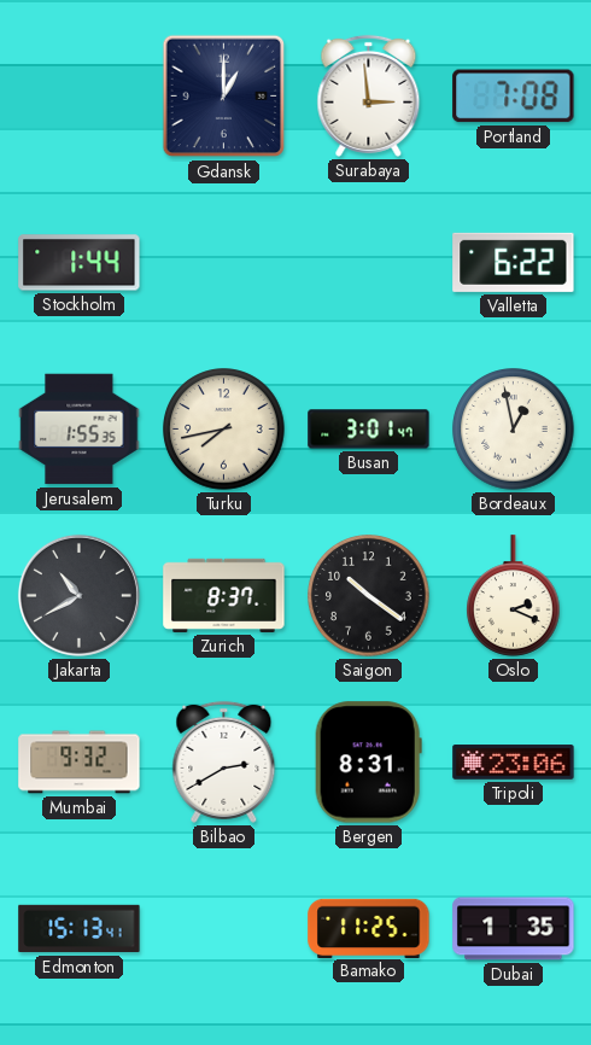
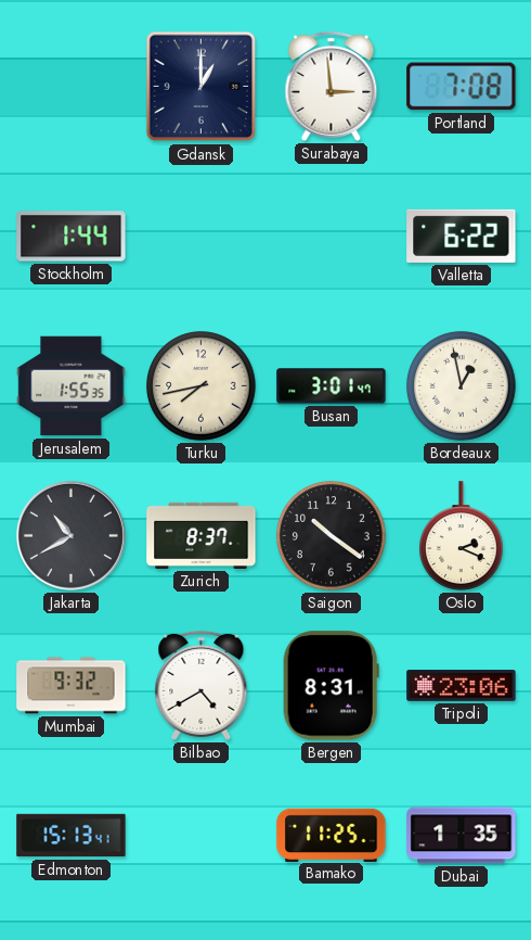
Bilbao: 2:40 -> 4:40
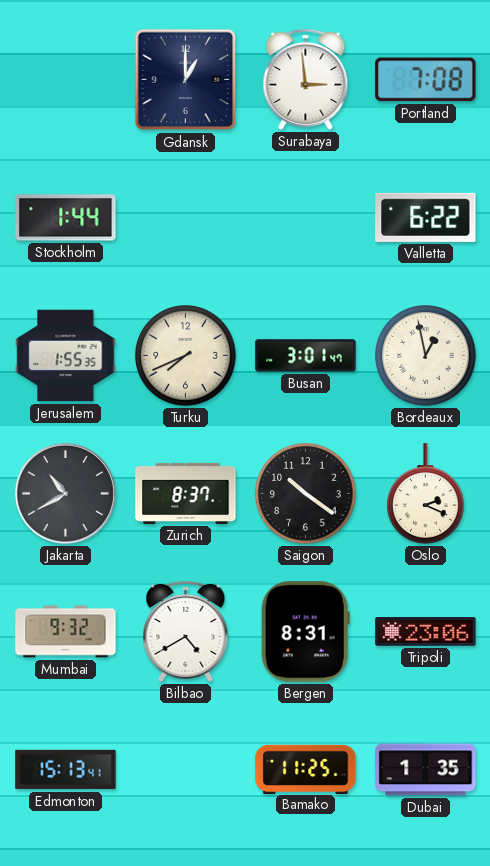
Turku: 7:43 -> 7:41
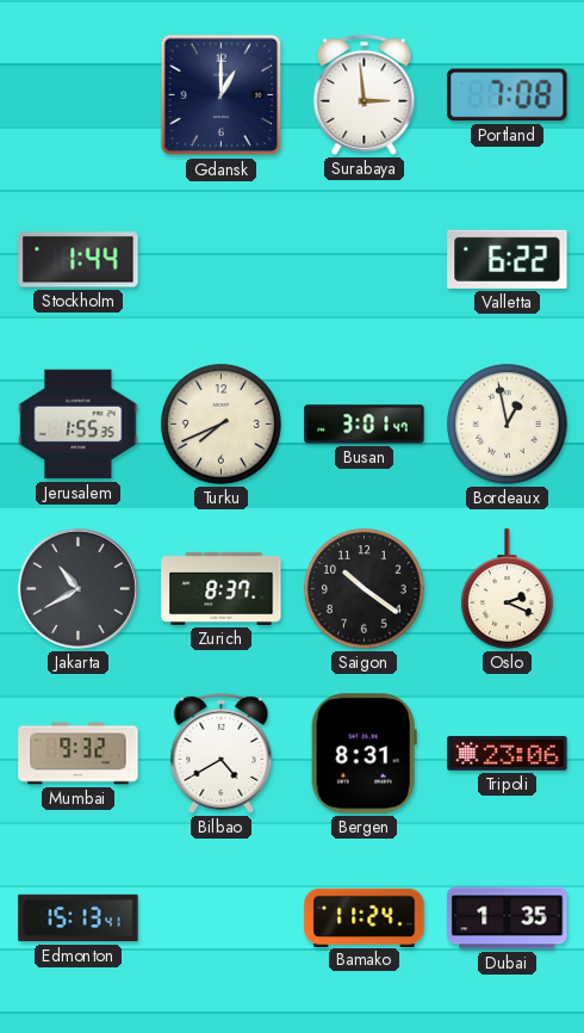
Bamako: 11:25 -> 11:24
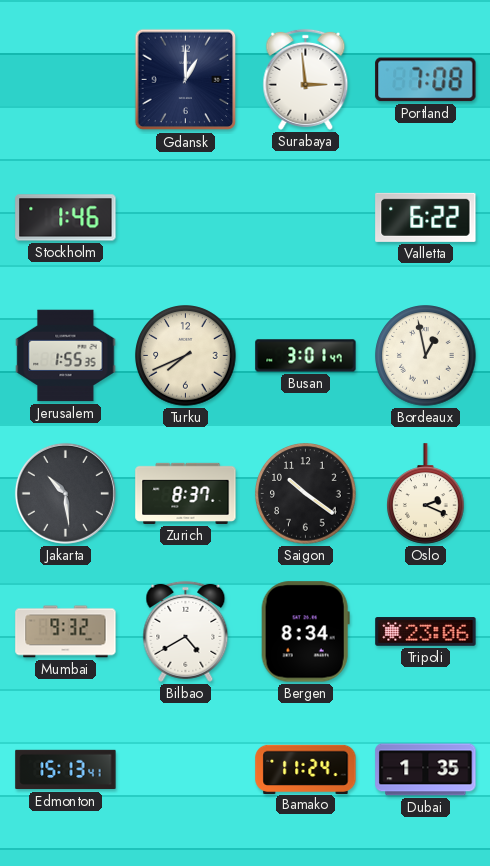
Stockholm: 1:44 -> 1:46
Jakarta: 10:40 -> 10:29
Bergen: 8:31 -> 8:34
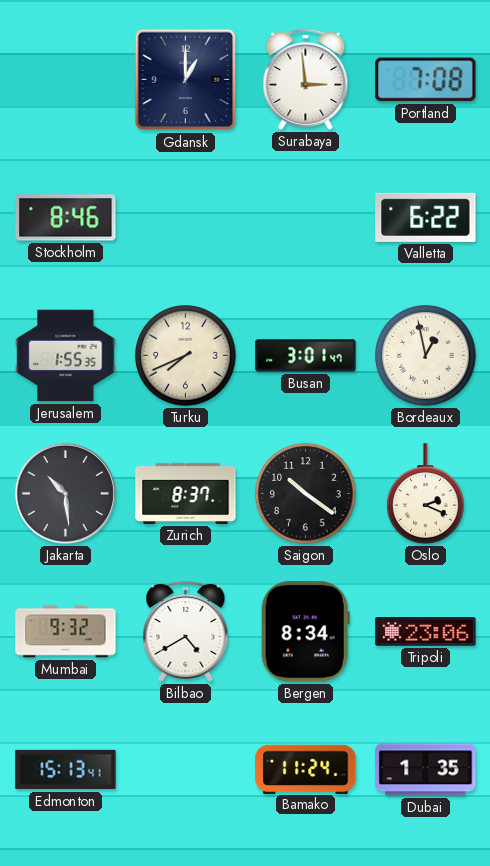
Stockholm: 1:46 -> 8:46
